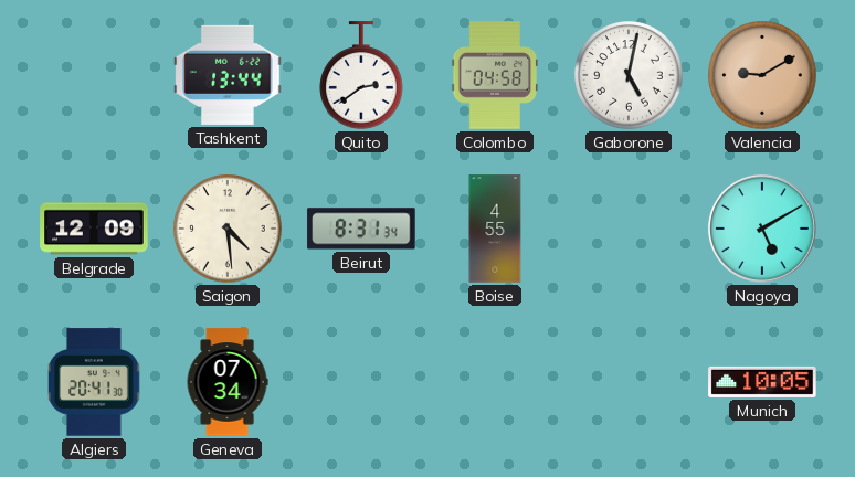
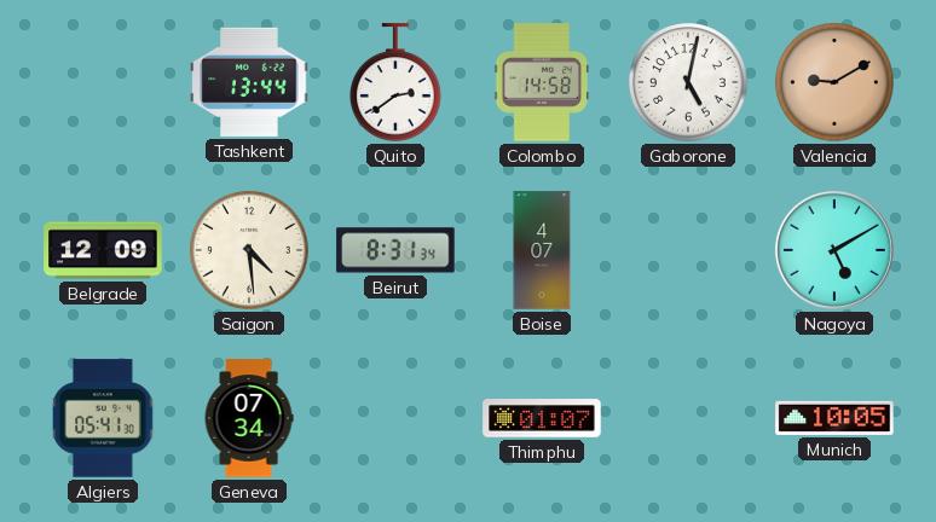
Colombo: 04:58 -> 14:58
Boise: 4:55 -> 4:07
Algiers: 20:41 -> 05:41
Thimphu: none -> 01:07
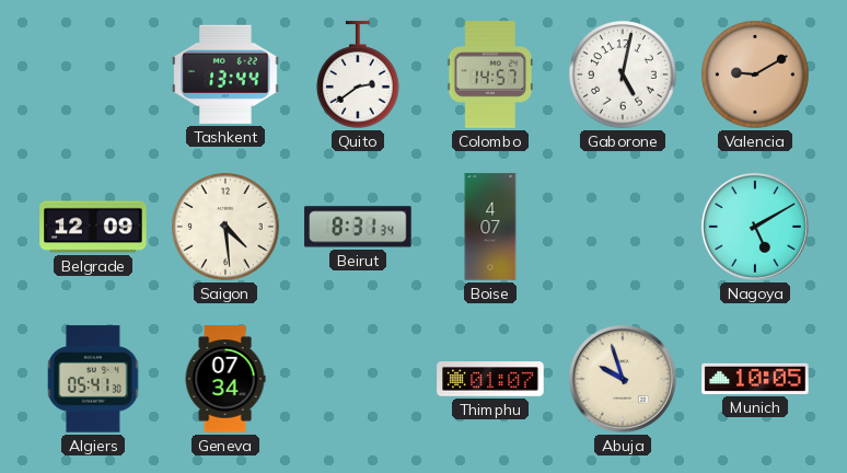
Colombo: 14:58 -> 14:57
Abuja: none -> 9:57
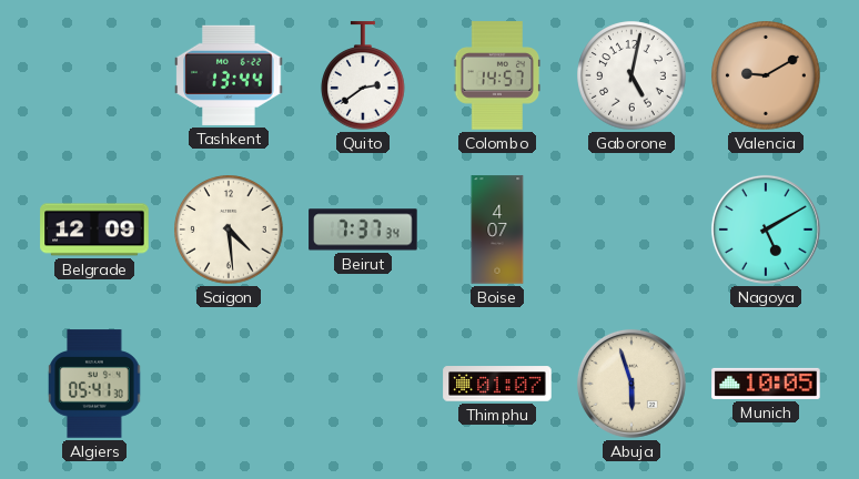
Beirut: 8:31 -> 7:37
Geneva: 07:34 -> none
Abuja: 9:57 -> 5:57
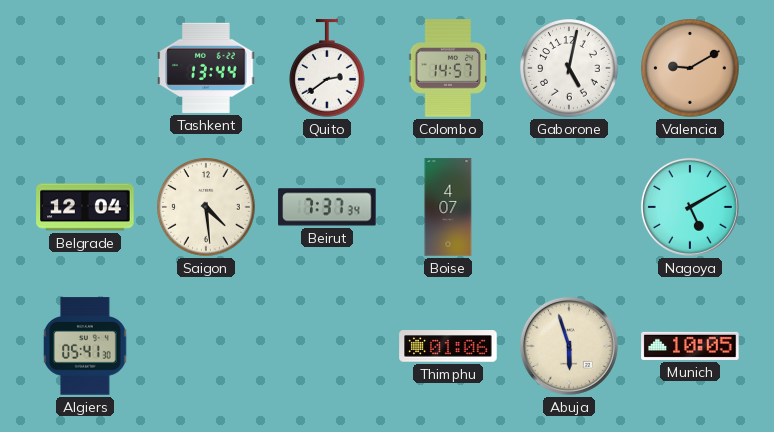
Belgrade: 12:09 -> 12:04
Thimphu: 01:07 -> 01:06
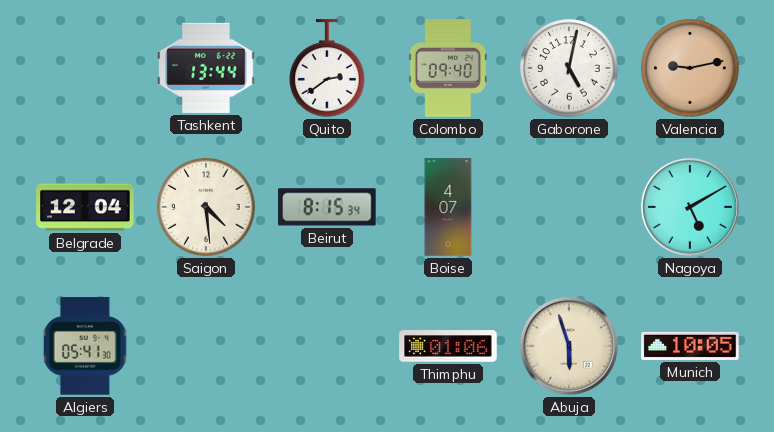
Colombo: 14:57 -> 09:40
Valencia: 9:10 -> 9:13
Beirut: 7:37 -> 8:15
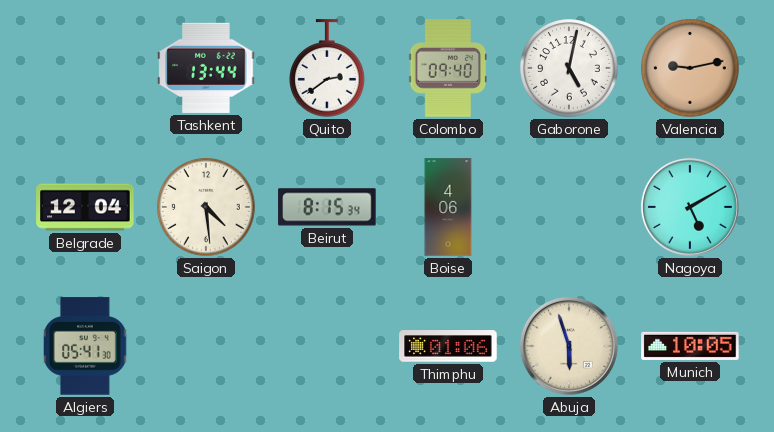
Boise: 4:07 -> 4:06
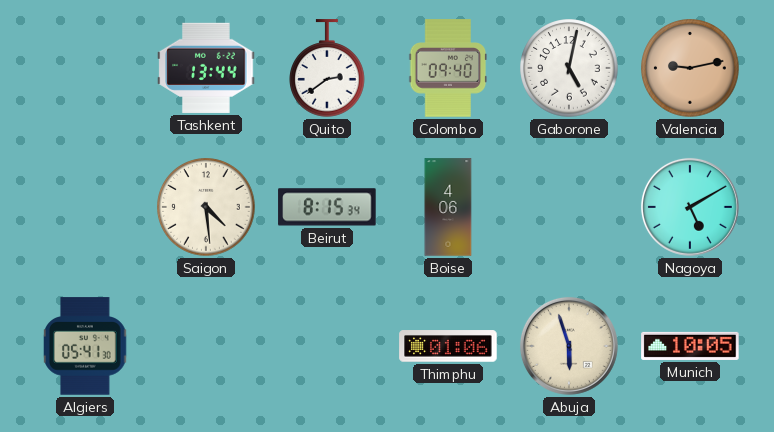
Belgrade: 12:04 -> none
